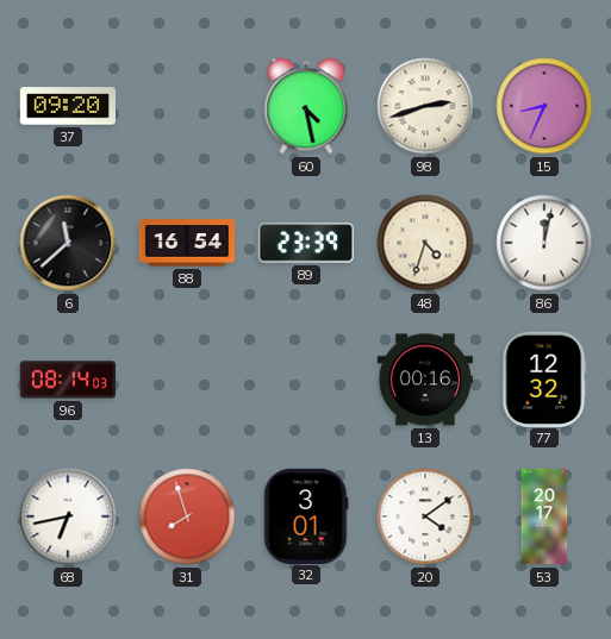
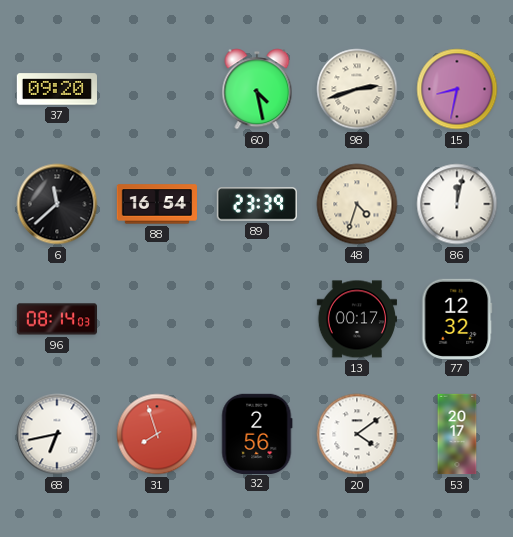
15: 8:34 -> 8:32
13: 00:16 -> 00:17
32: 3:01 -> 2:56
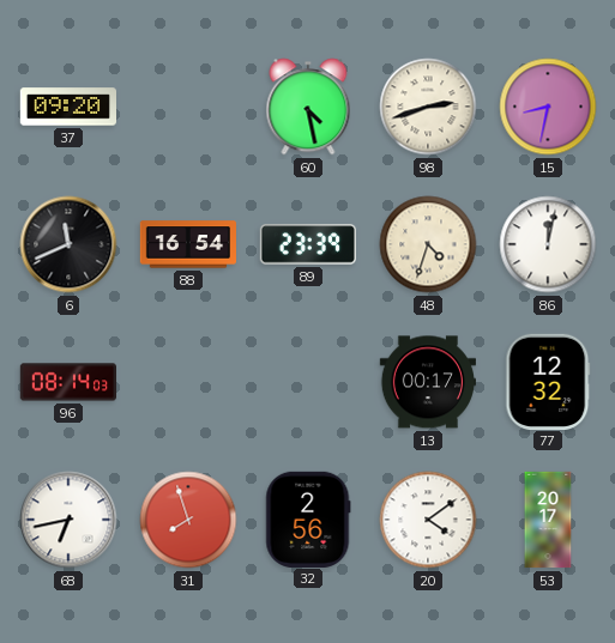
6: 11:38 -> 11:41
